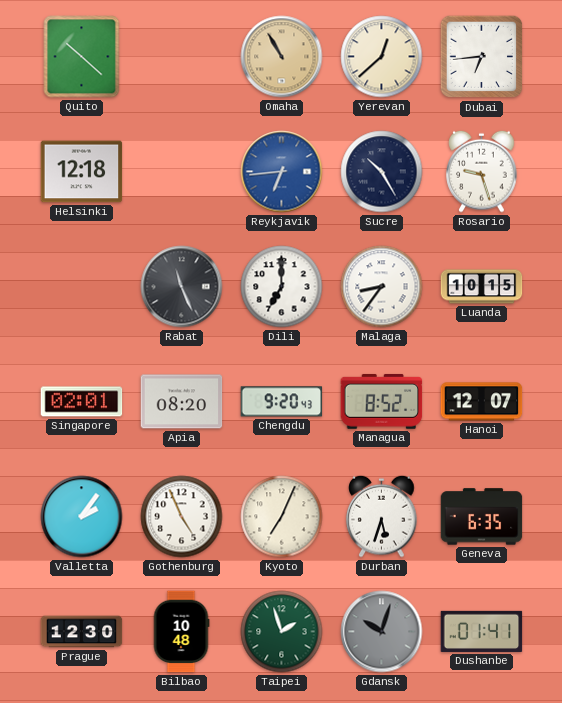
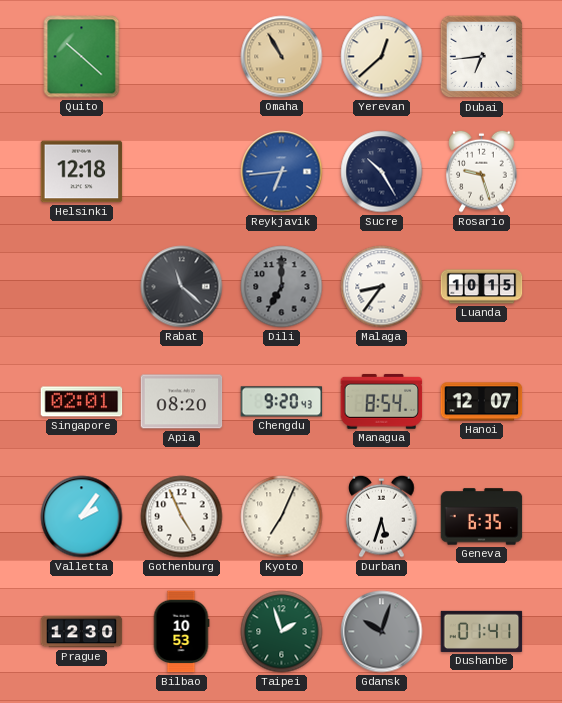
Rabat: 11:26 -> 11:22
Dili dial: white -> grey
Managua: 8:52 -> 8:54
Bilbao: 10:48 -> 10:53
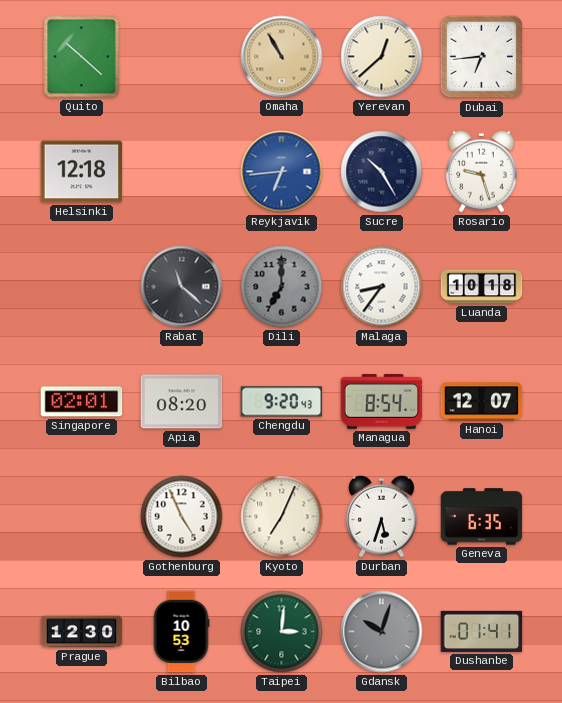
Luanda: 10:15 -> 10:18
Valletta: 2:06 -> none
Taipei: 1:57 -> 3:01
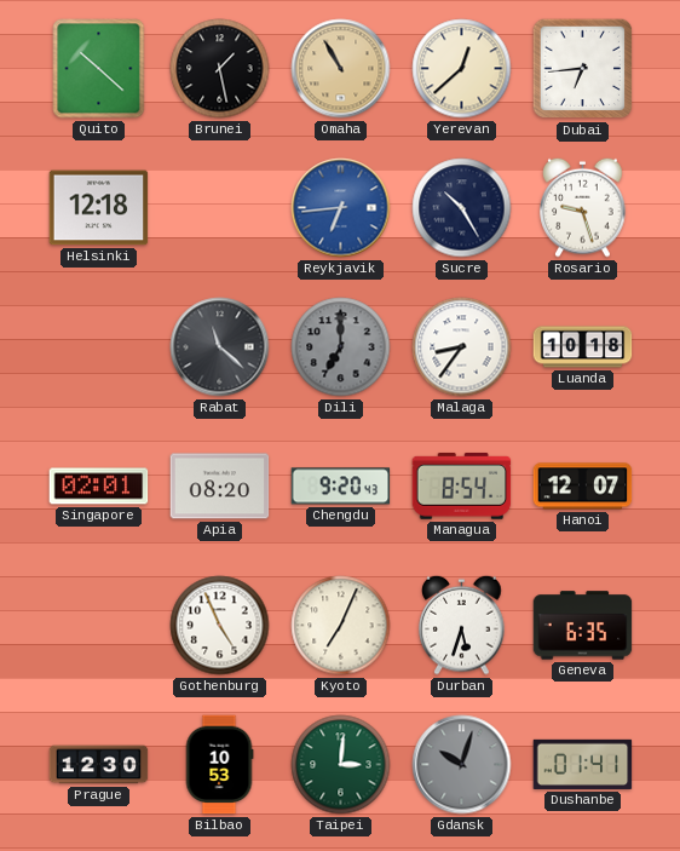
Brunei: none -> 1:28
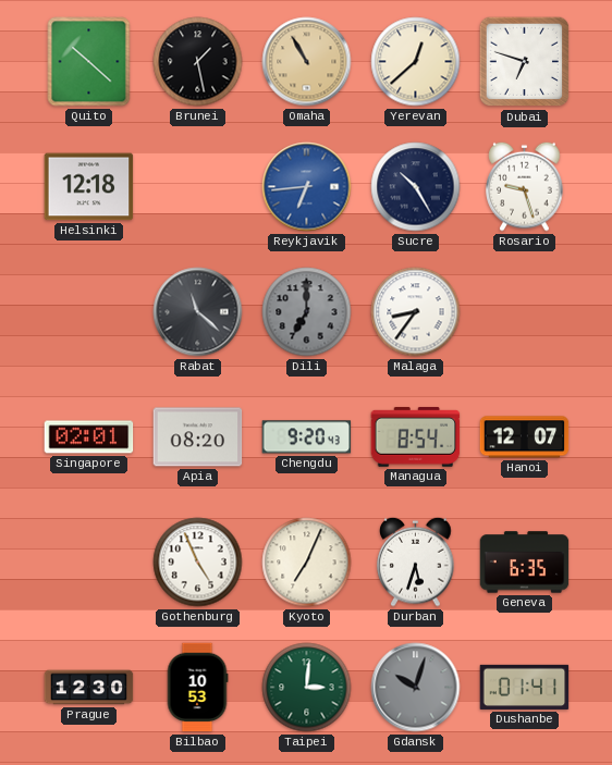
Dubai: 6:44 -> 6:48
Luanda: 10:18 -> none
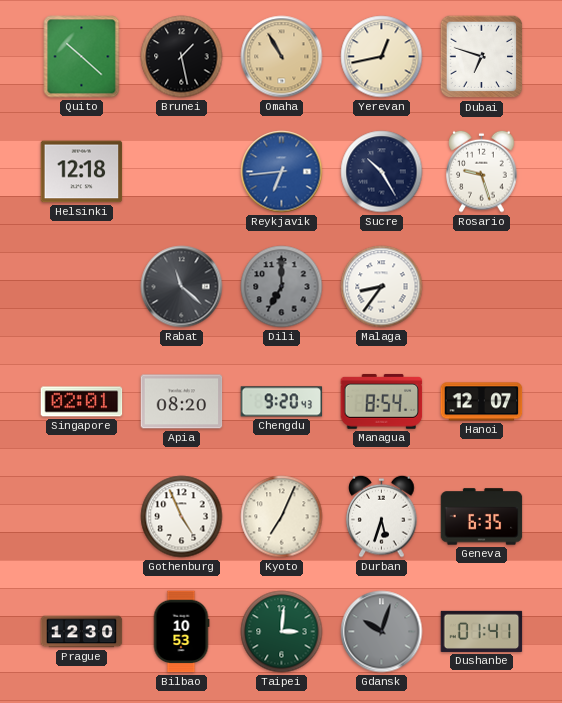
Yerevan: 12:38 -> 12:43
